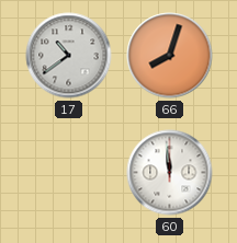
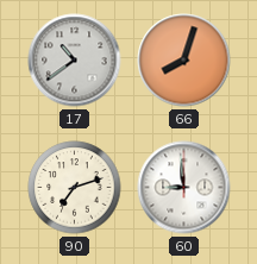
90: none -> 7:12
60: 11:59 -> 8:59
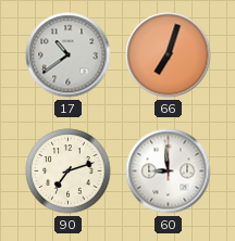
66: 8:03 -> 7:03
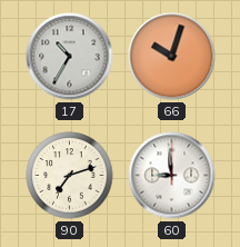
17: 10:39 -> 10:35
66: 7:03 -> 10:03
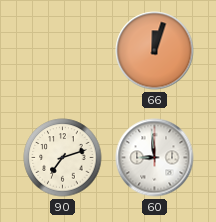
17: 10:35 -> none
66: 10:03 -> 12:03
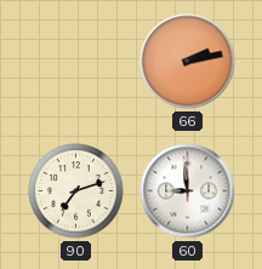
66: 12:03 -> 2:13
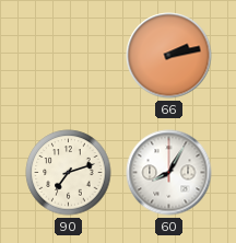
60: 8:59 -> 8:05
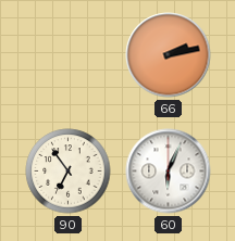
90: 7:12 -> 6:54
60: 8:05 -> 6:04
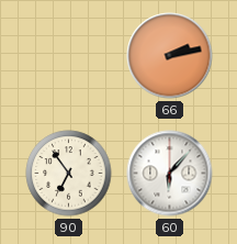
60: 6:04 -> 6:07
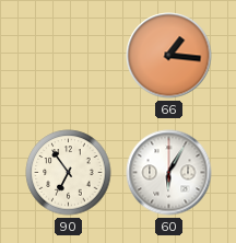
66: 2:13 -> 1:16
60: 6:07 -> 6:05
